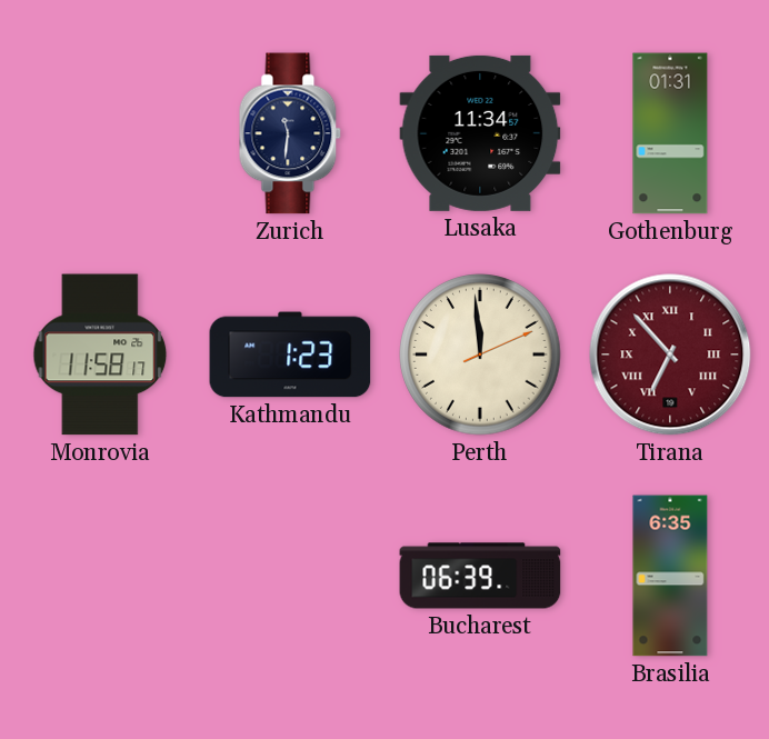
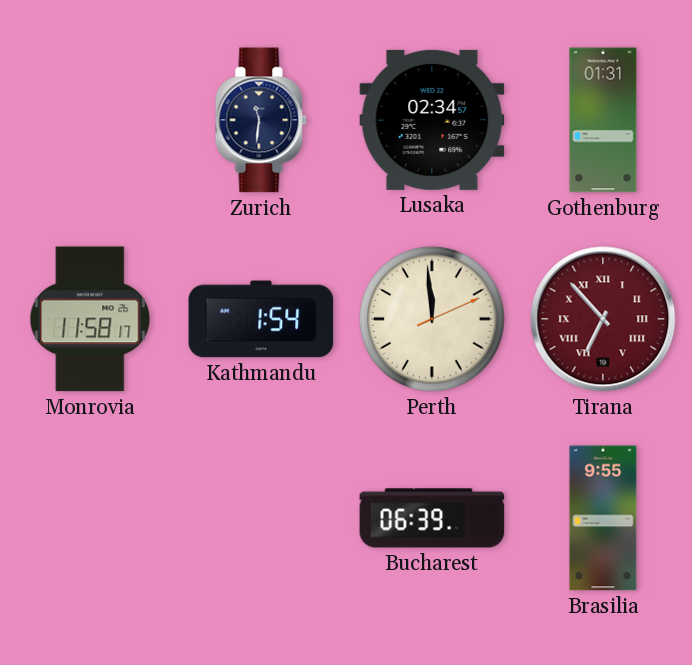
Lusaka: 11:34 -> 02:34
Kathmandu: 1:23 -> 1:54
Brasilia: 6:35 -> 9:55
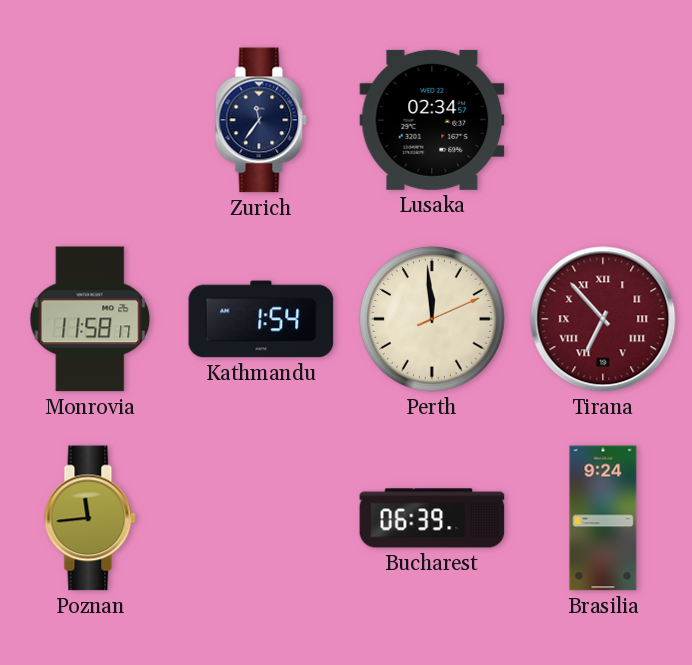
Zurich: 11:31 -> 11:36
Gothenburg: 01:31 -> none
Poznan: none -> 11:44
Brasilia: 9:55 -> 9:24
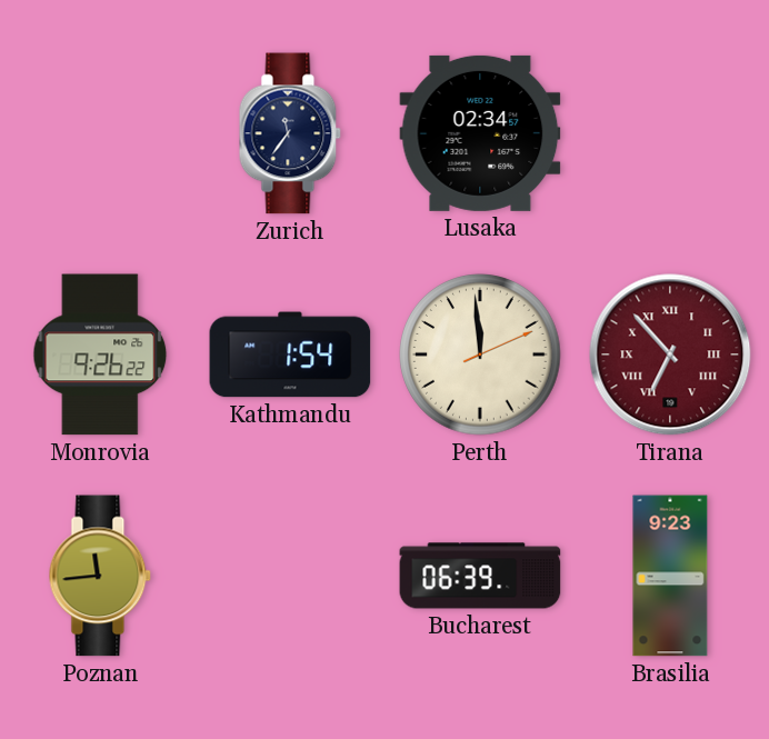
Monrovia: 11:58 -> 9:26
Brasilia: 9:24 -> 9:23
